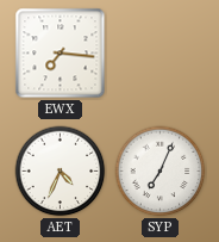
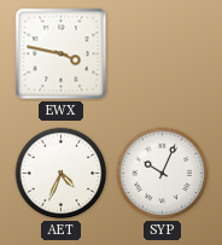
EWX: 7:16 -> 3:47
SYP: 7:04 -> 10:04
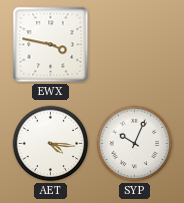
AET: 4:34 -> 4:16
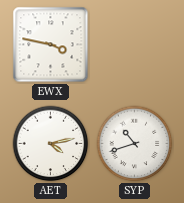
AET: 4:16 -> 4:13
SYP: 10:04 -> 10:42
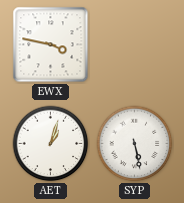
AET: 4:13 -> 1:03
SYP: 10:42 -> 5:28
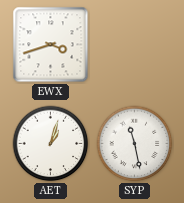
EWX: 3:47 -> 3:42
SYP: 5:28 -> 11:28
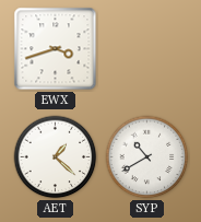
AET: 1:03 -> 1:22
SYP: 11:28 -> 10:40
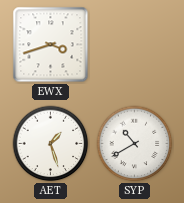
AET: 1:22 -> 1:27
